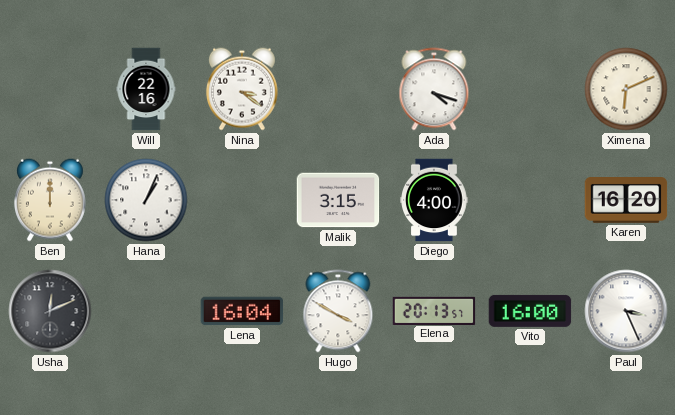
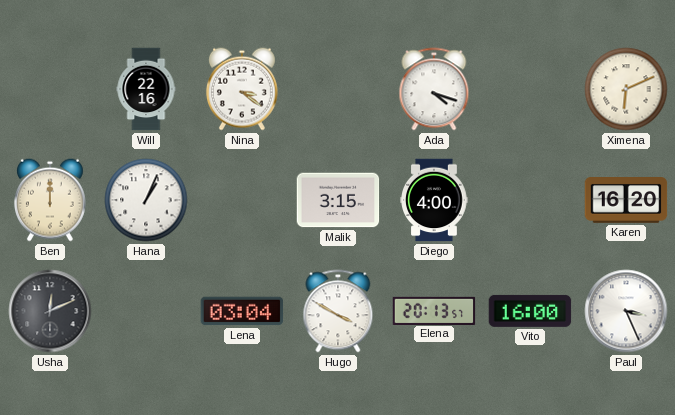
Lena: 16:04 -> 03:04
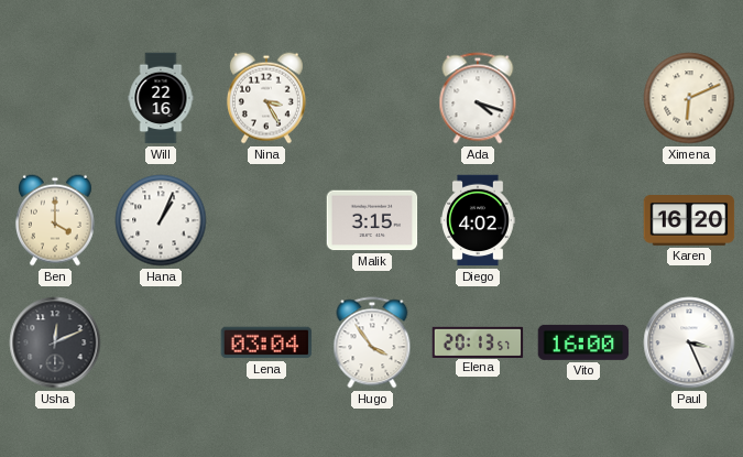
Nina: 3:21 -> 3:25
Ben: 12:00 -> 4:00
Diego: 4:00 -> 4:02
Hugo: 3:50 -> 3:54
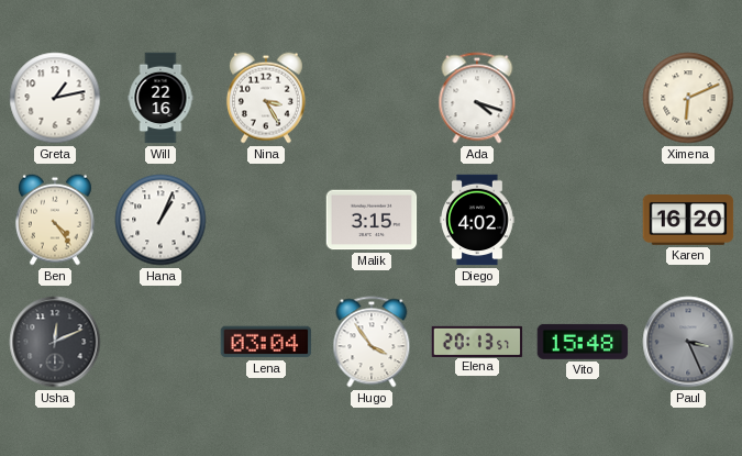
Greta: none -> 1:13
Ben: 4:00 -> 4:24
Vito: 16:00 -> 15:48
Paul dial: white -> grey
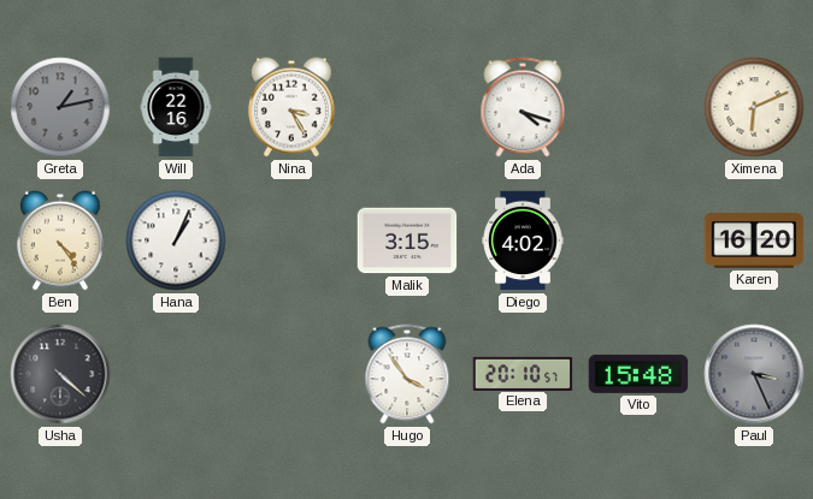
Greta dial: white -> grey
Usha: 12:11 -> 4:22
Lena: 03:04 -> none
Elena: 20:13 -> 20:10
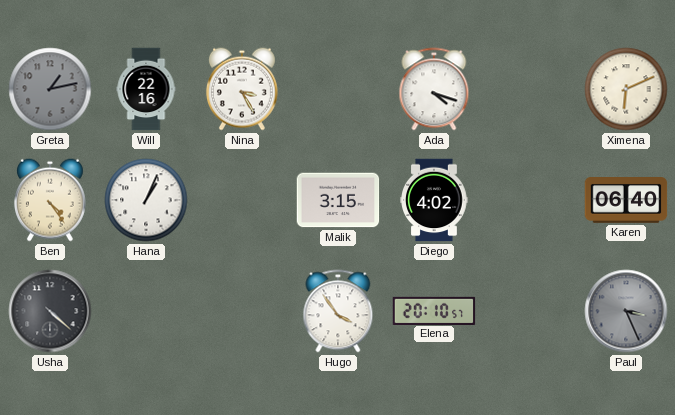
Karen: 16:20 -> 06:40
Vito: 15:48 -> none
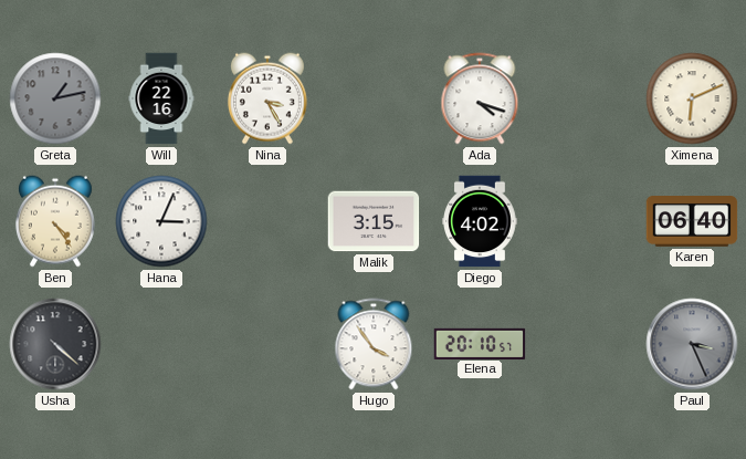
Hana: 1:04 -> 3:04
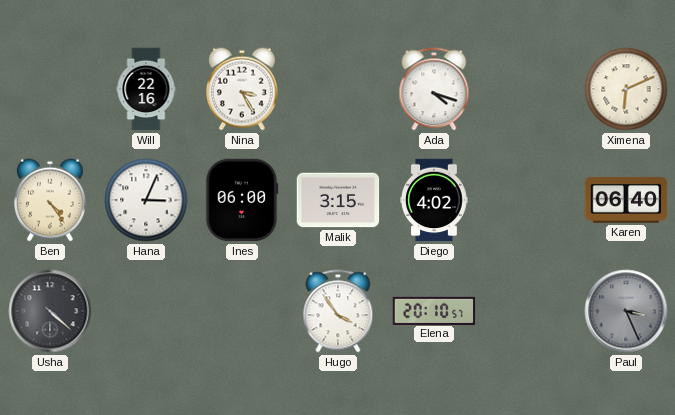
Greta: 1:13 -> none
Ines: none -> 06:00
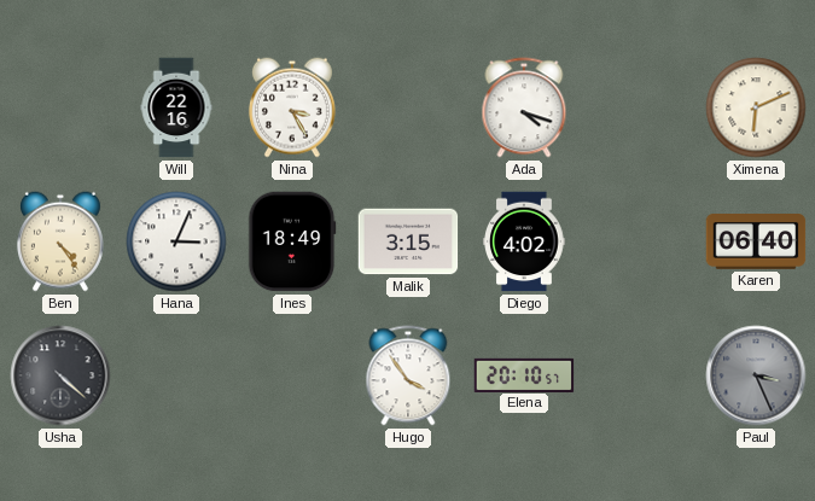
Ines: 06:00 -> 18:49
